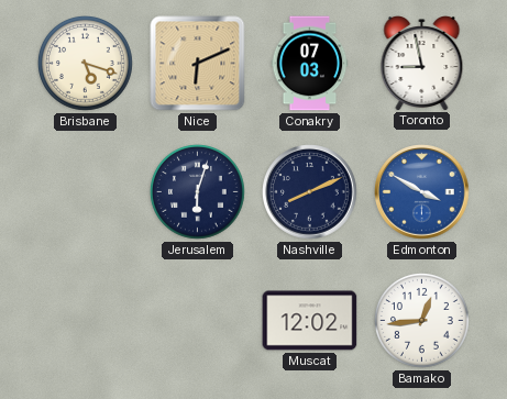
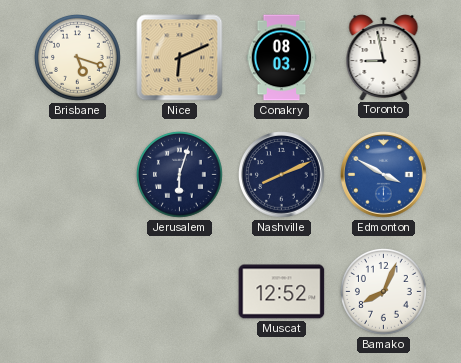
Conakry: 07:03 -> 08:03
Muscat: 12:02 -> 12:52
Bamako: 12:44 -> 8:04
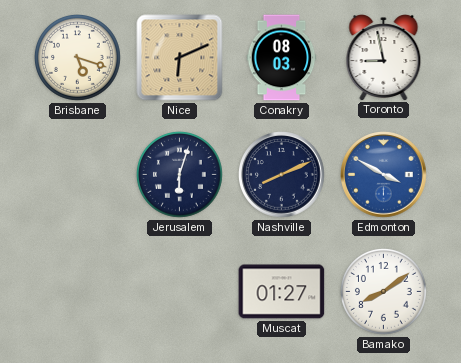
Muscat: 12:52 -> 01:27
Bamako: 8:04 -> 8:09
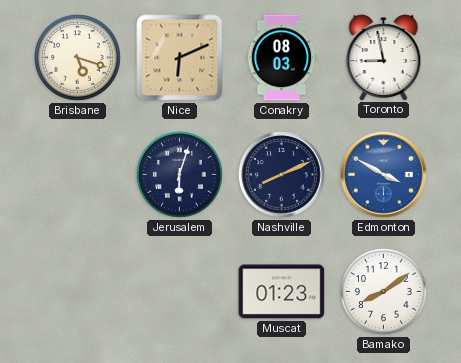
Muscat: 01:27 -> 01:23
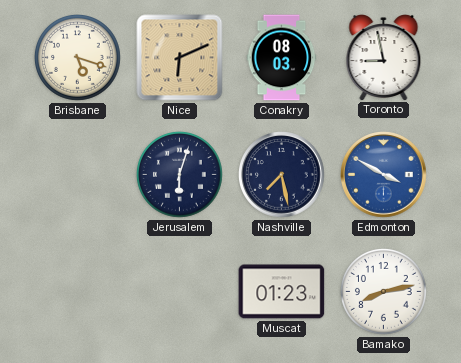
Nashville: 8:11 -> 7:28
Bamako: 8:09 -> 8:13
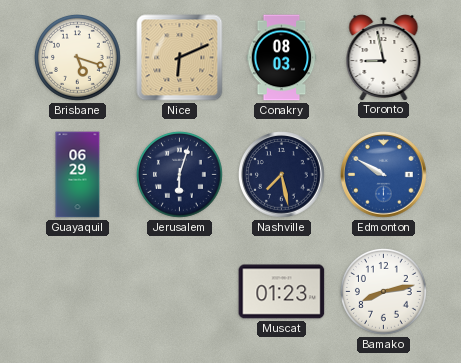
Guayaquil: none -> 06:29
Edmonton: 3:50 -> 9:50
